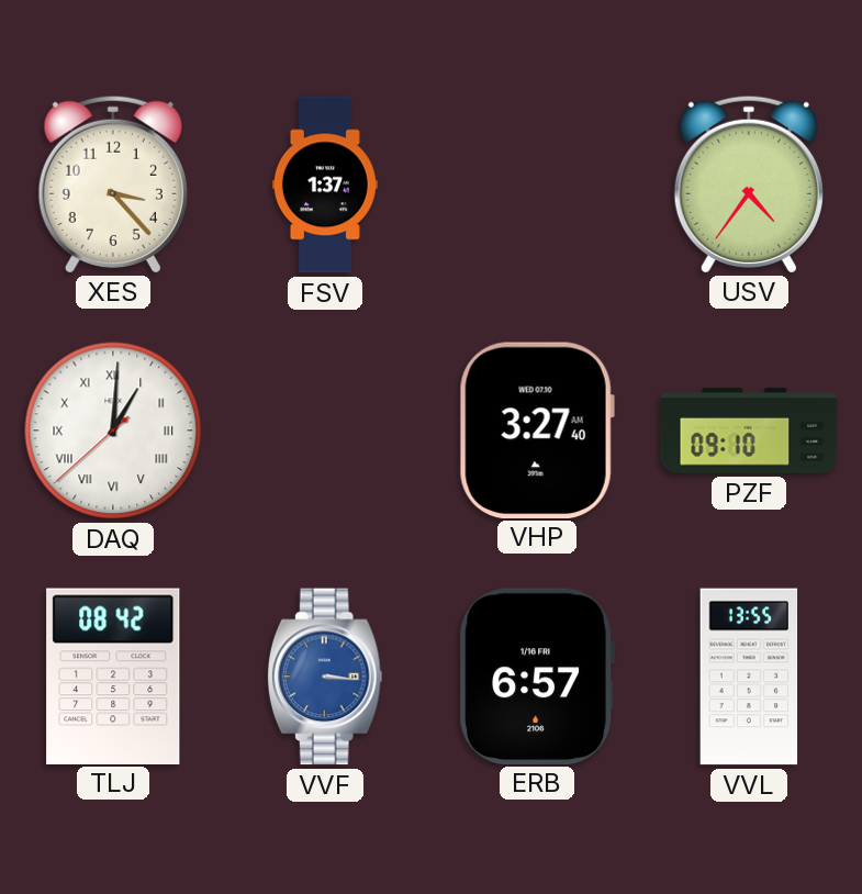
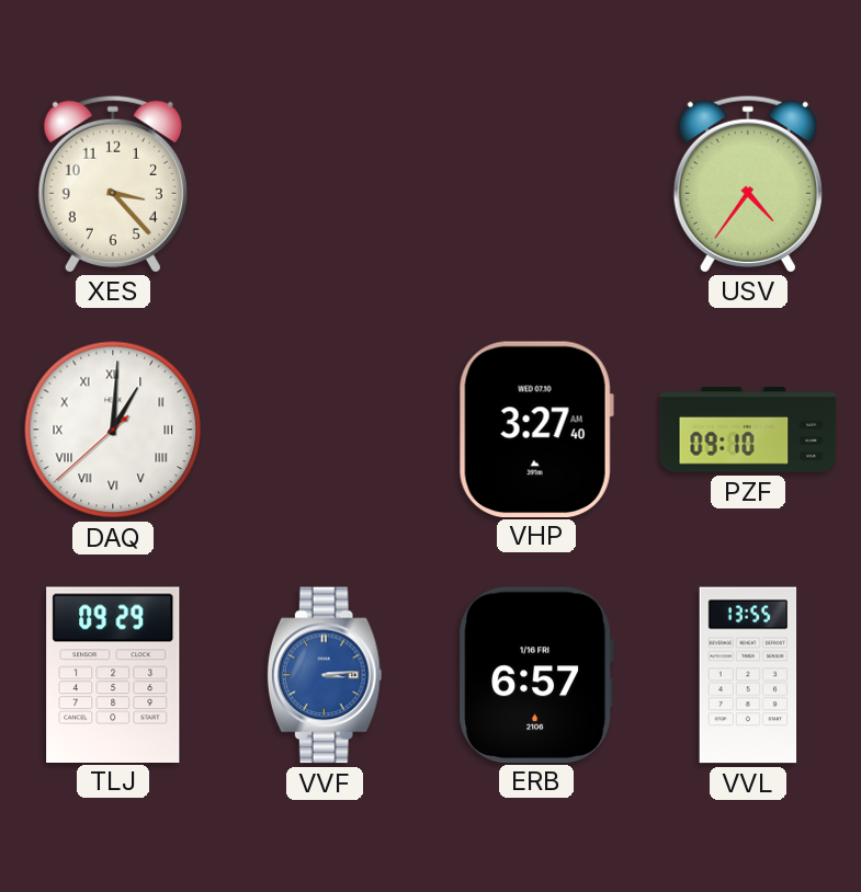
FSV: 1:37 -> none
TLJ: 08:42 -> 09:29
VVF: 3:16 -> 3:14
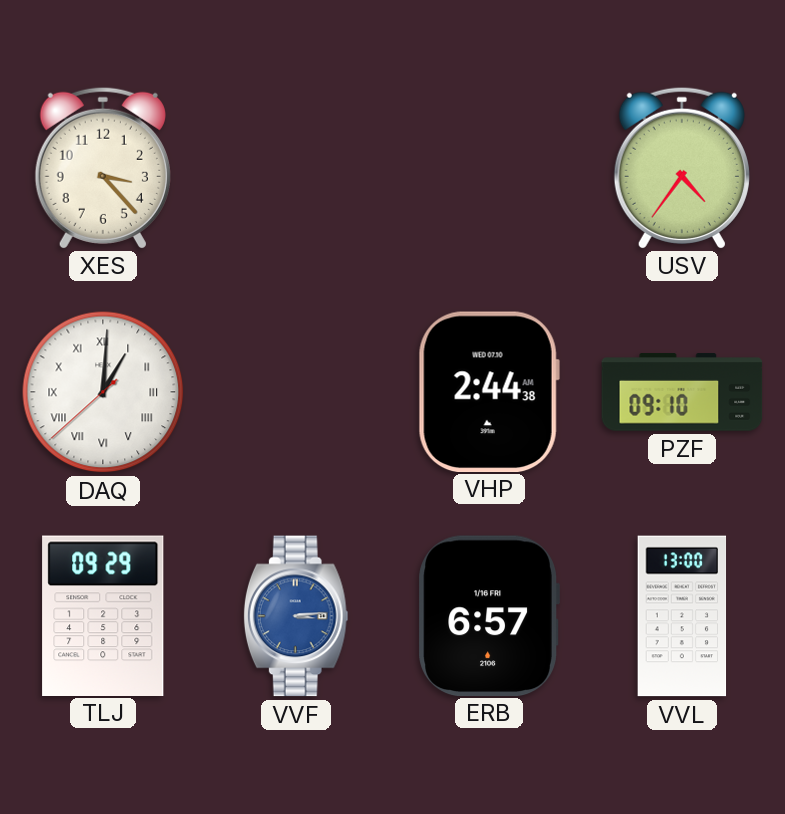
VHP: 3:27 -> 2:44
VVL: 13:55 -> 13:00
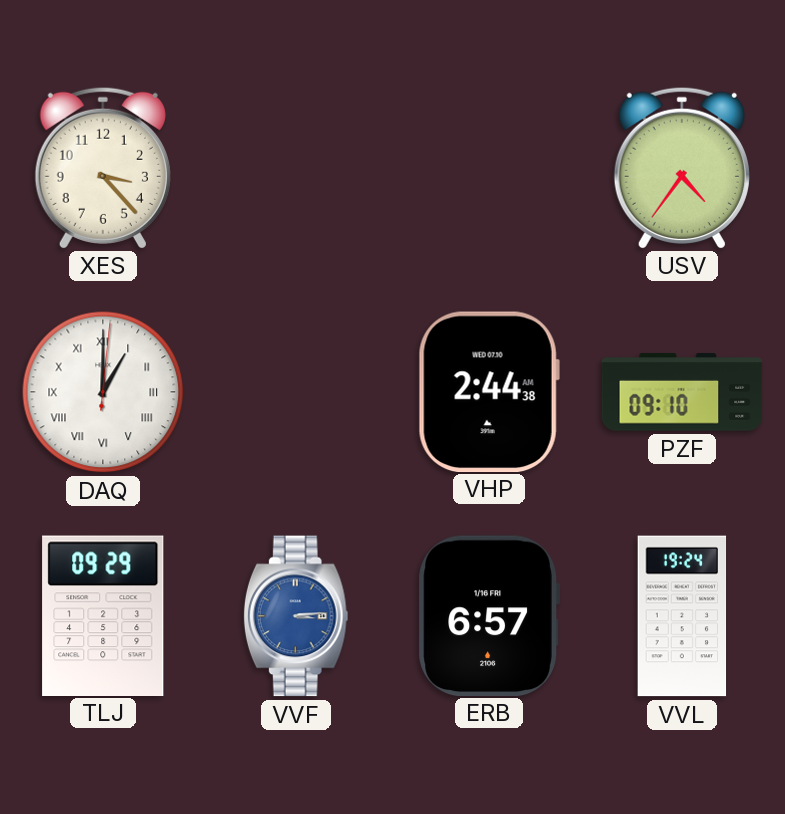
DAQ: 1:00:38 -> 1:00:01
VVL: 13:00 -> 19:24
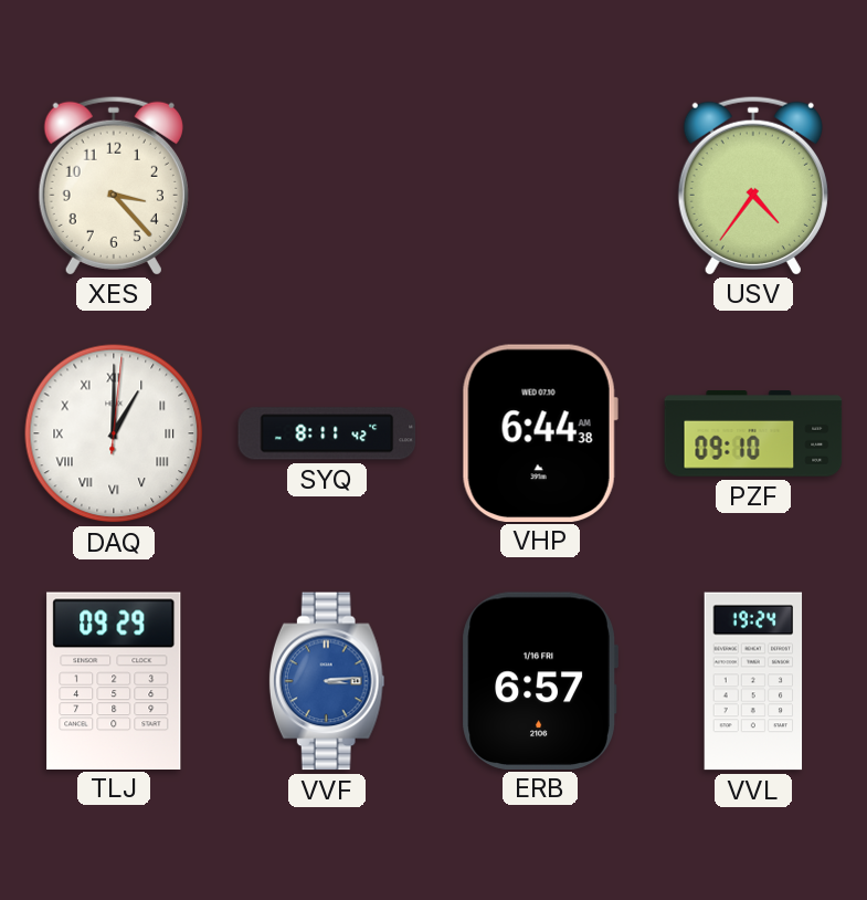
SYQ: none -> 8:11
VHP: 2:44 -> 6:44
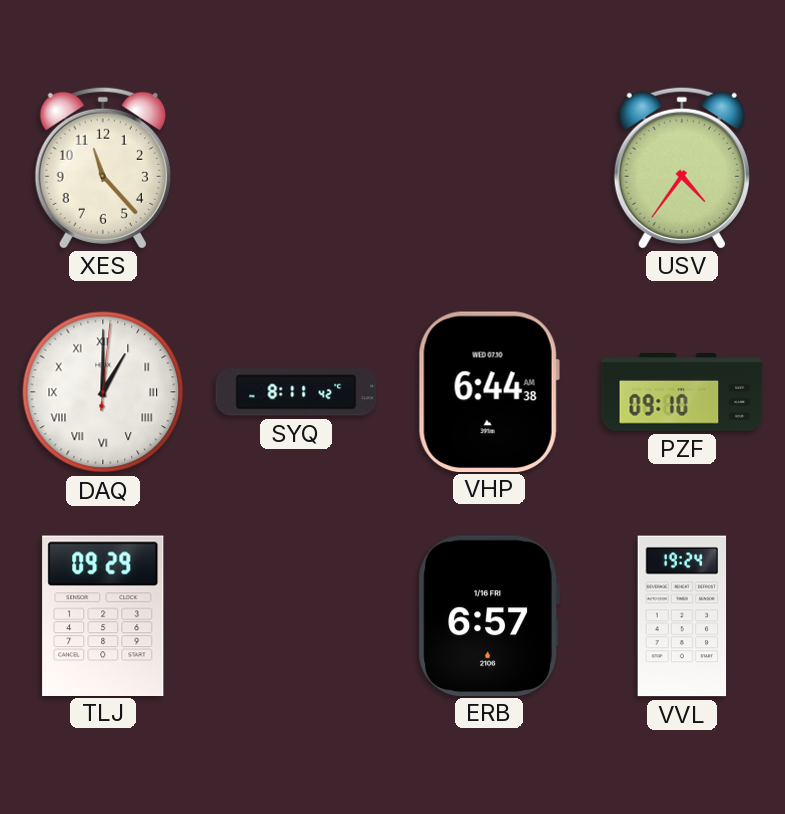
XES: 3:23 -> 11:23
VVF: 3:14 -> none
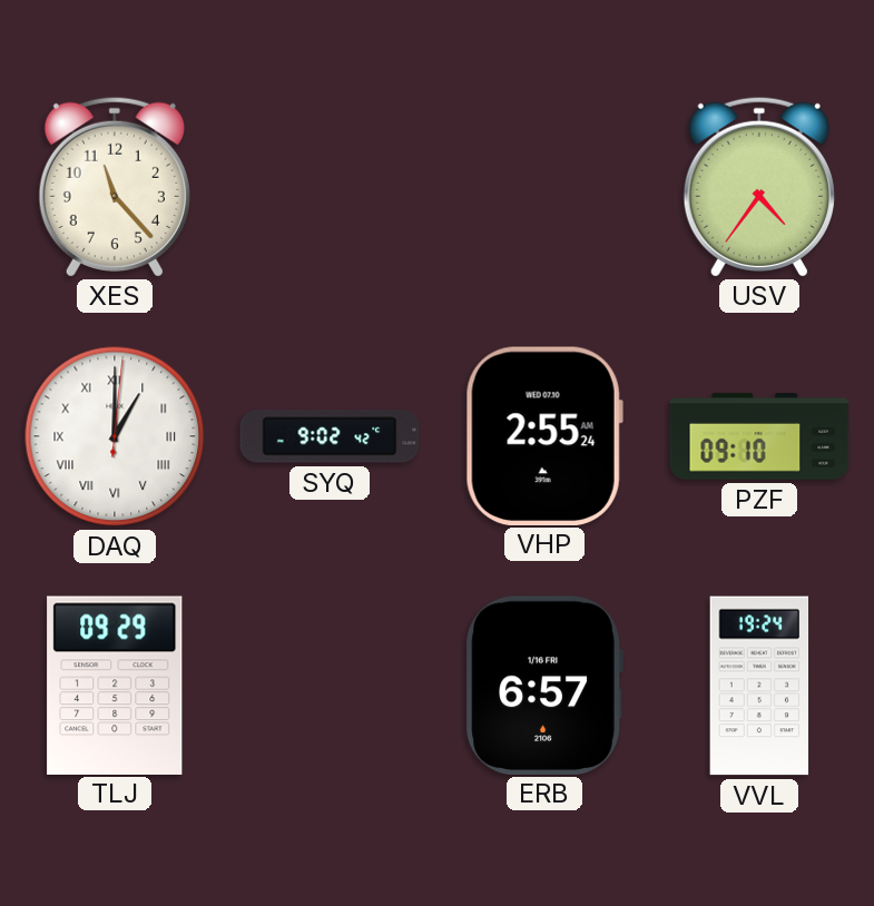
SYQ: 8:11 -> 9:02
VHP: 6:44 -> 2:55
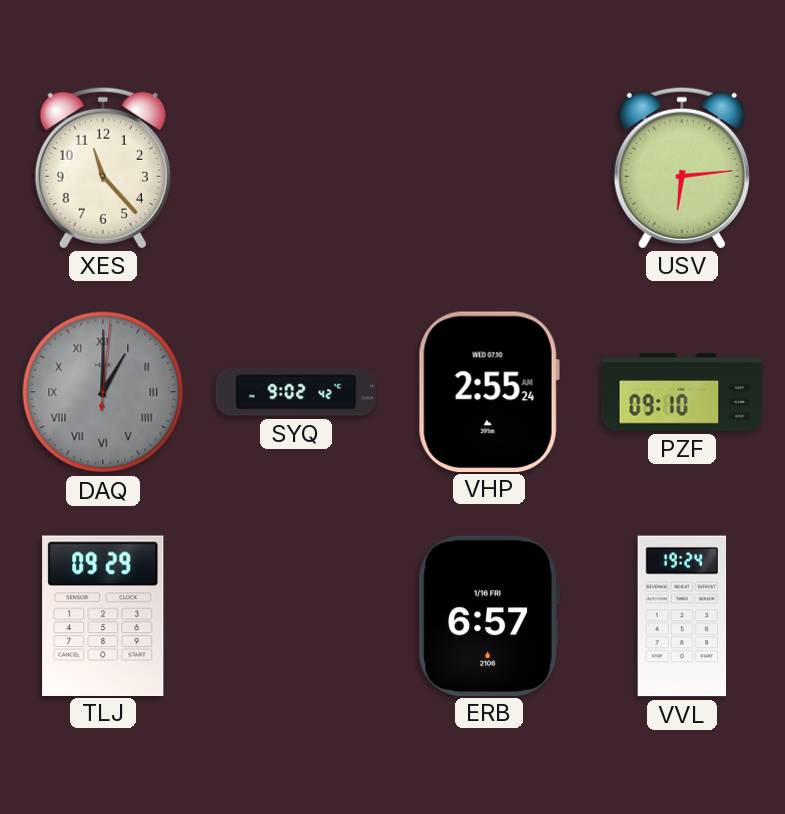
USV: 4:36 -> 6:14
DAQ dial: white -> grey
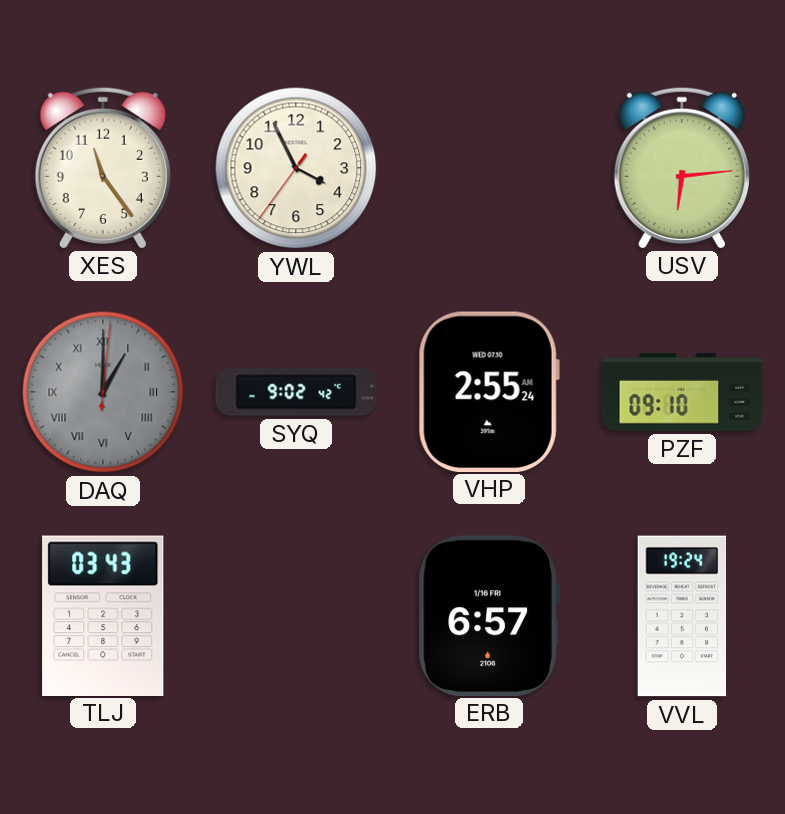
XES: 11:23 -> 11:24
YWL: none -> 3:55
TLJ: 09:29 -> 03:43
